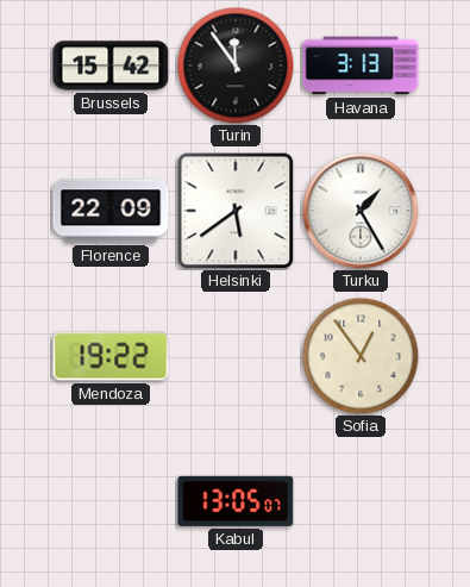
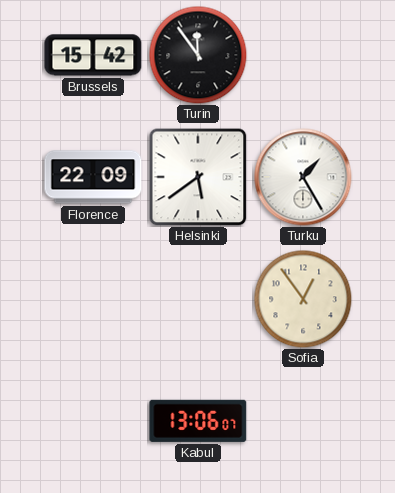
Havana: 3:13 -> none
Mendoza: 19:22 -> none
Kabul: 13:05 -> 13:06
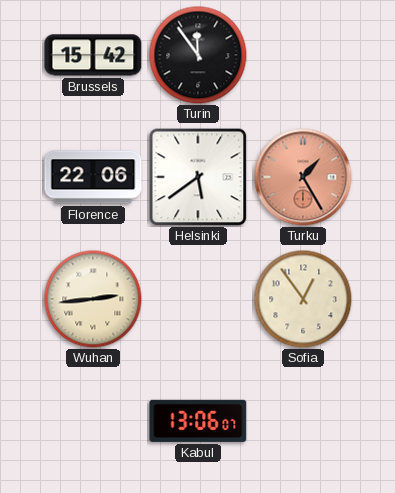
Florence: 22:09 -> 22:06
Turku dial: white -> salmon
Wuhan: none -> 2:44
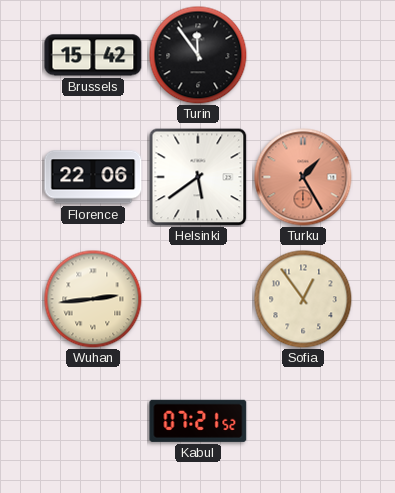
Kabul: 13:06 -> 07:21
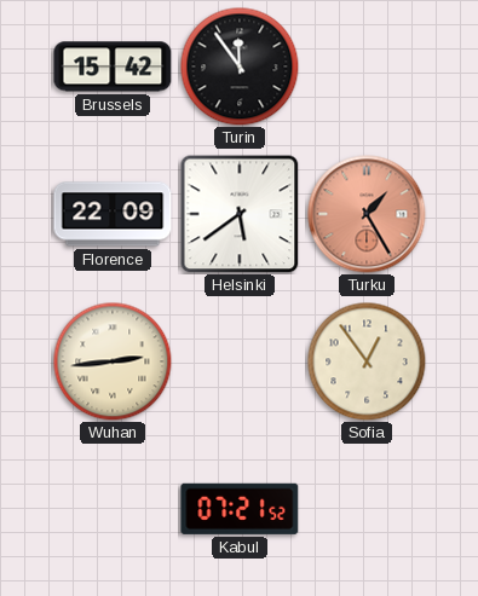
Florence: 22:06 -> 22:09
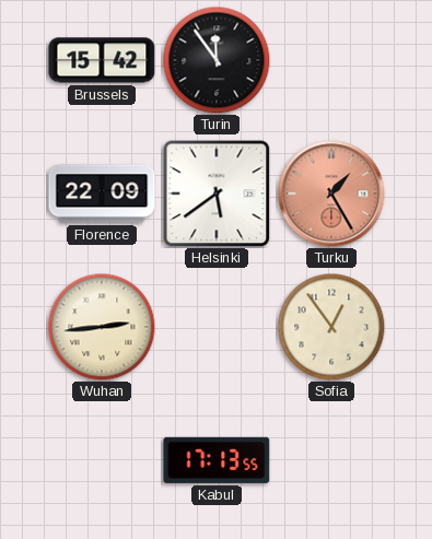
Kabul: 07:21 -> 17:13
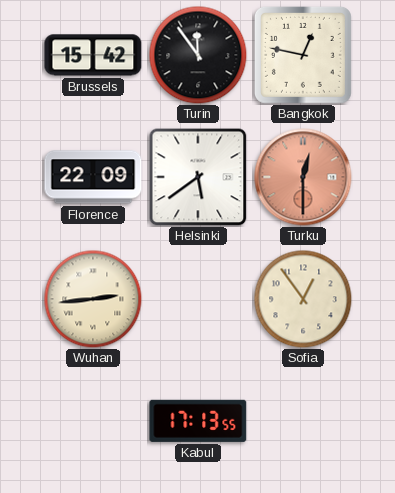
Bangkok: none -> 12:47
Turku: 1:25 -> 12:30
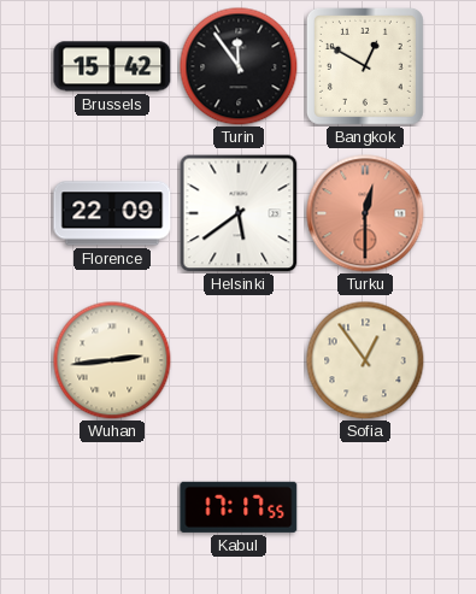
Bangkok: 12:47 -> 12:50
Kabul: 17:13 -> 17:17
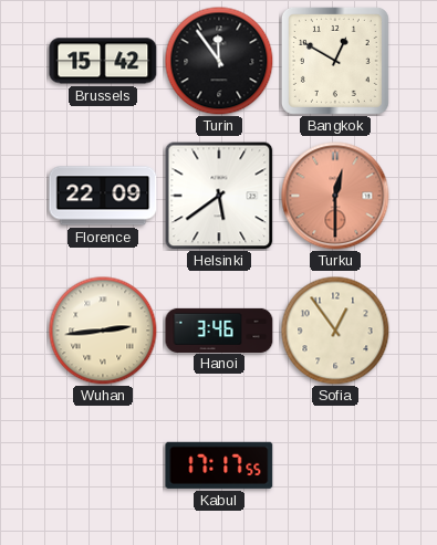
Hanoi: none -> 3:46
